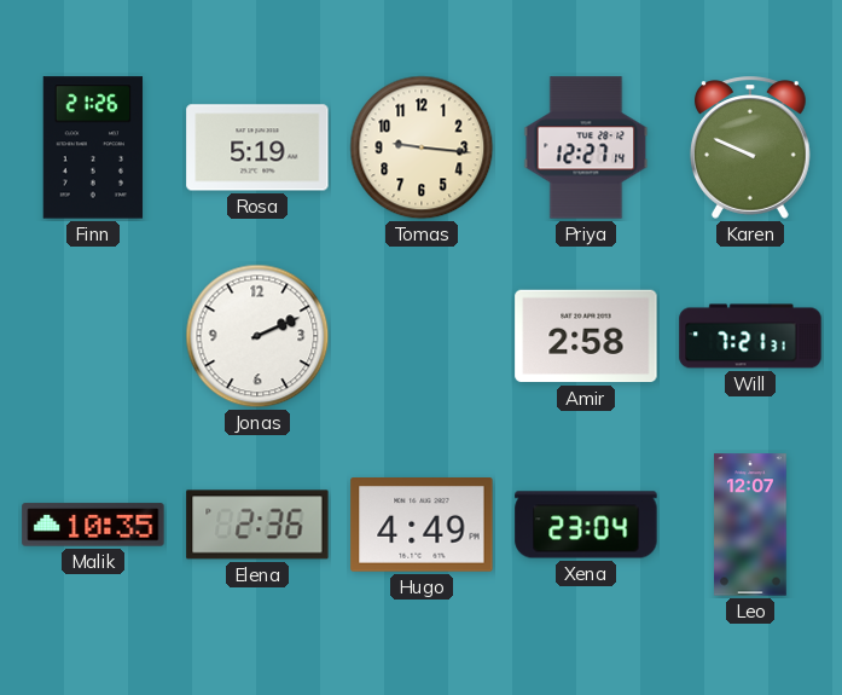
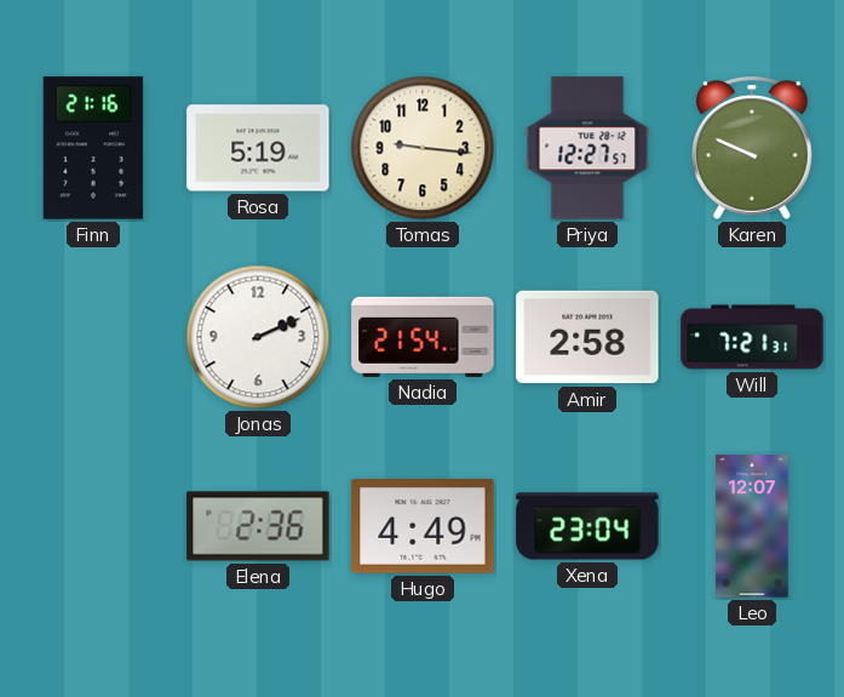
Finn: 21:26 -> 21:16
Priya: 12:27:14 -> 12:27:57
Nadia: none -> 21:54
Malik: 10:35 -> none
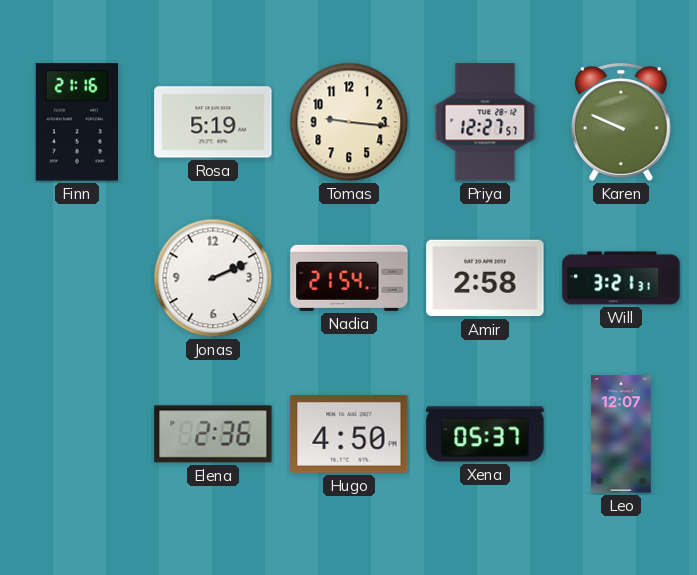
Will: 7:21 -> 3:21
Hugo: 4:49 -> 4:50
Xena: 23:04 -> 05:37
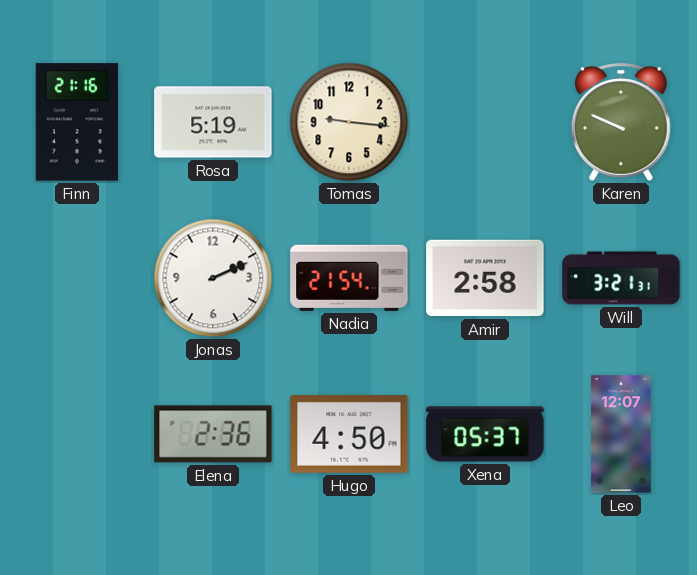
Priya: 12:27 -> none
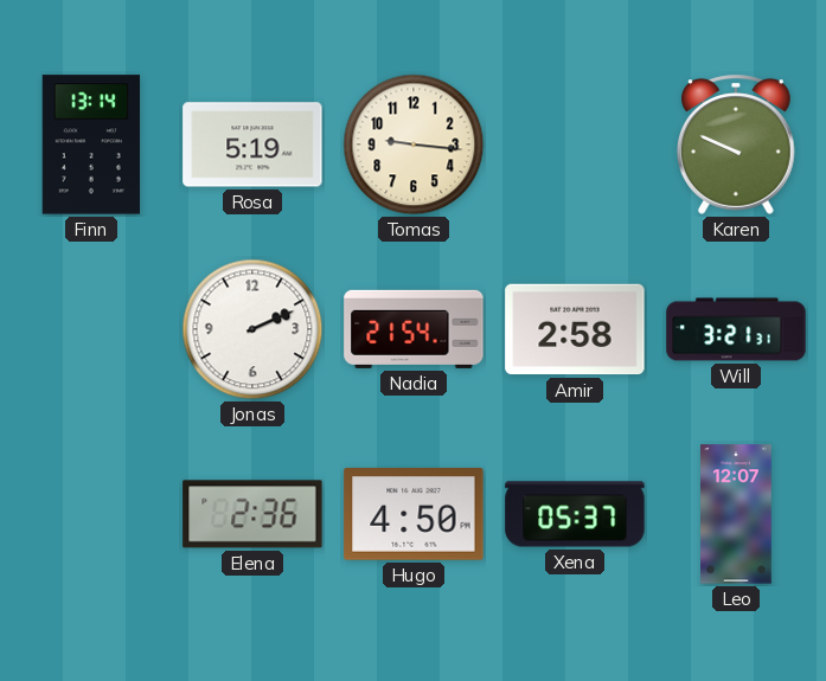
Finn: 21:16 -> 13:14
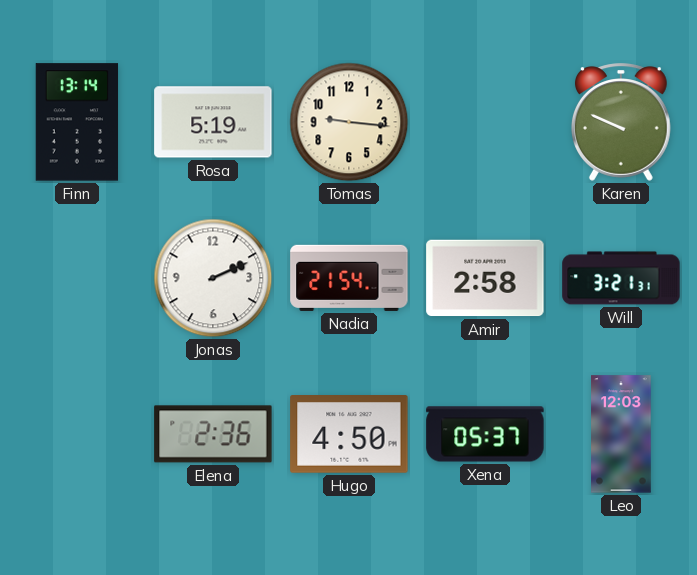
Leo: 12:07 -> 12:03
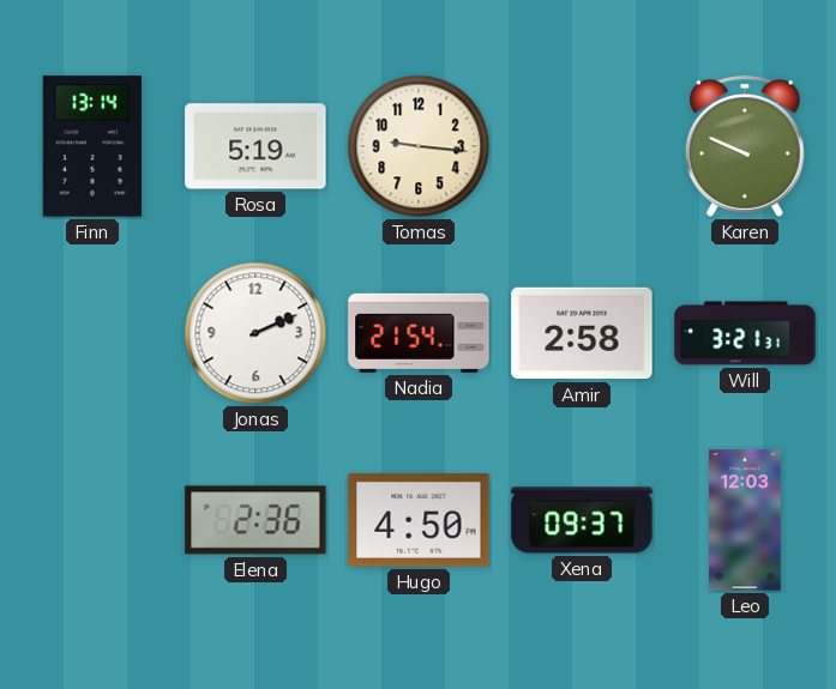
Xena: 05:37 -> 09:37
